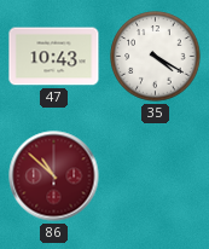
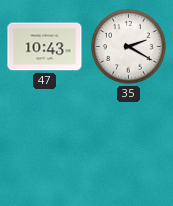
35: 4:20 -> 2:20
86: 10:52 -> none
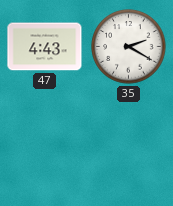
47: 10:43 -> 4:43
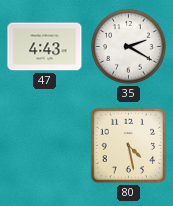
80: none -> 4:28
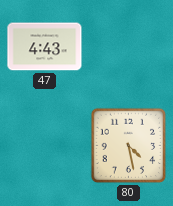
35: 2:20 -> none
